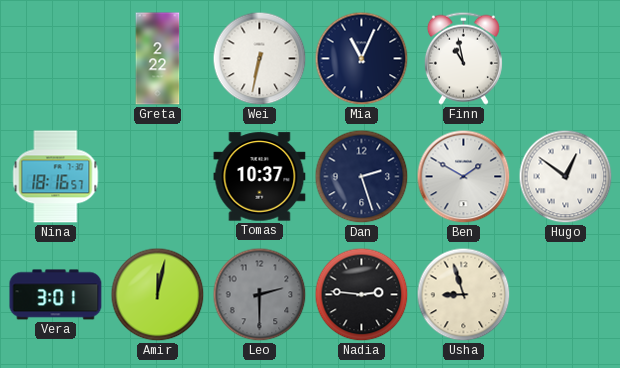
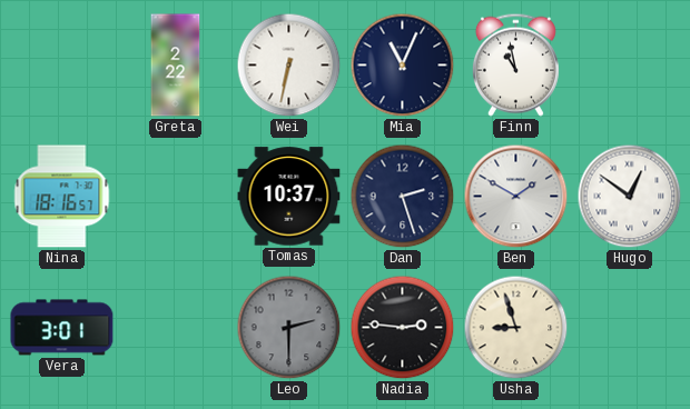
Amir: 12:02 -> none
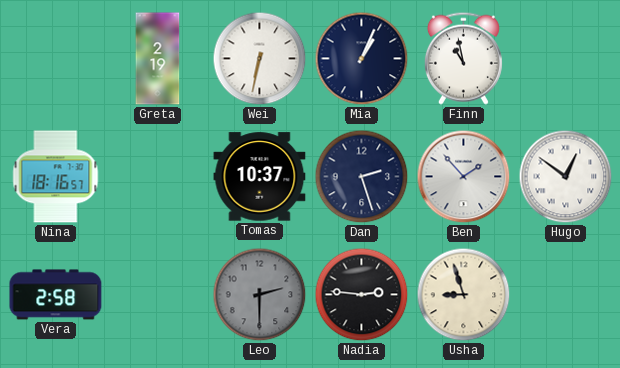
Greta: 2:22 -> 2:19
Mia: 11:04 -> 1:04
Ben: 1:50 -> 1:53
Vera: 3:01 -> 2:58
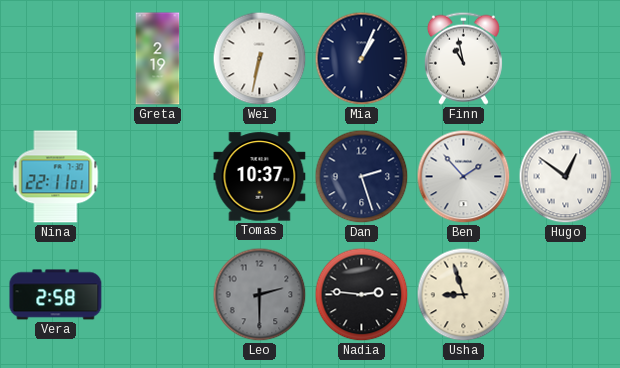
Nina: 18:16 -> 22:11
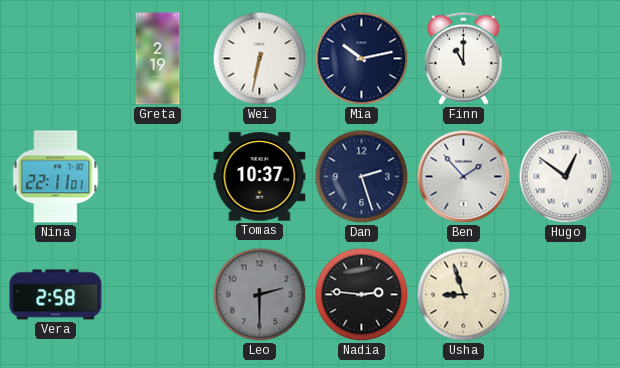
Mia: 1:04 -> 10:13
Finn: 10:58 -> 11:00
